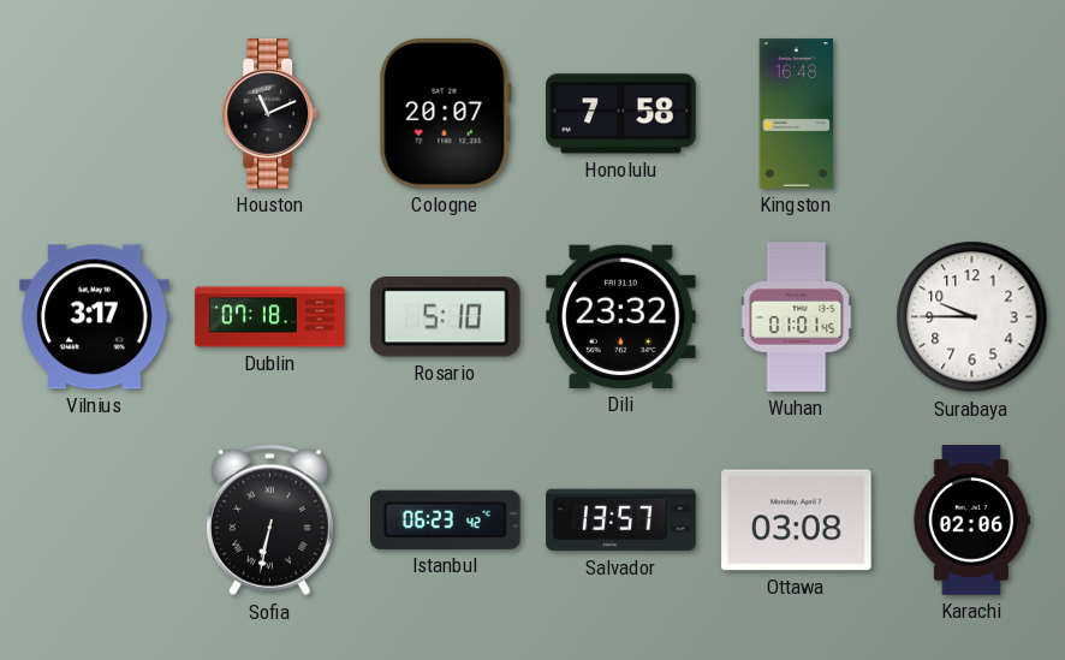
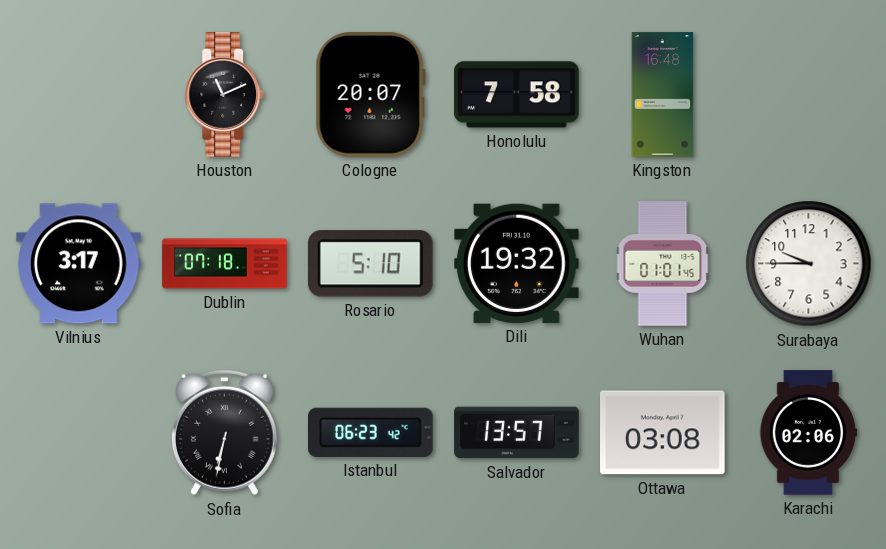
Dili: 23:32 -> 19:32
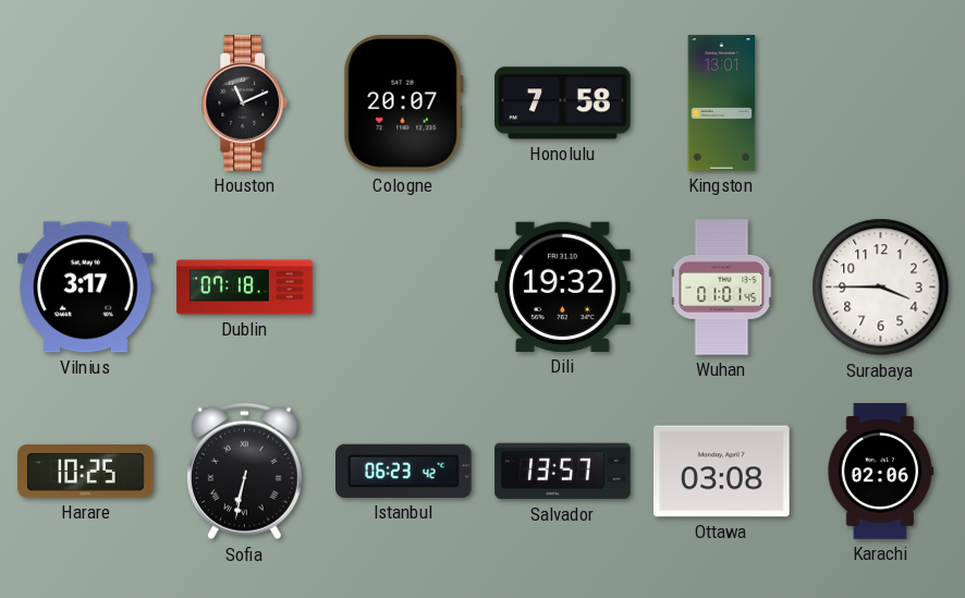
Kingston: 16:48 -> 13:01
Rosario: 5:10 -> none
Surabaya: 9:45 -> 3:45
Harare: none -> 10:25
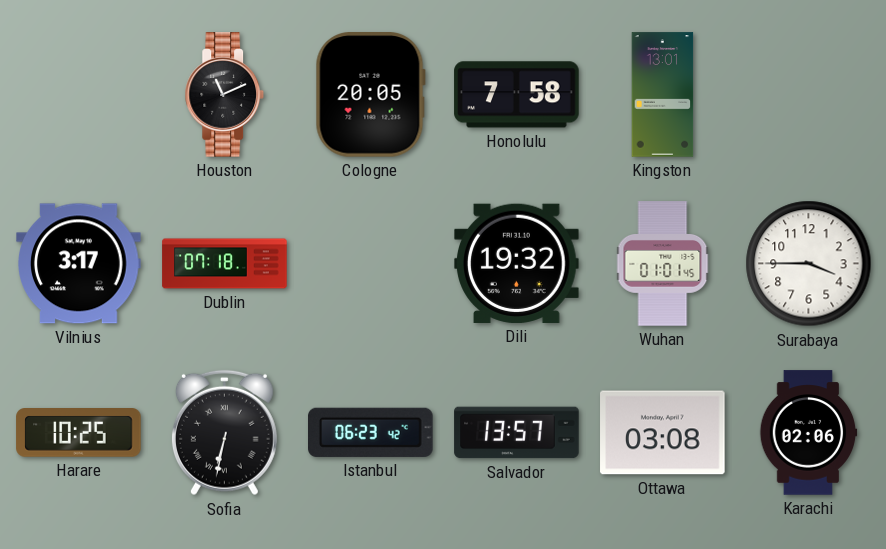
Cologne: 20:07 -> 20:05
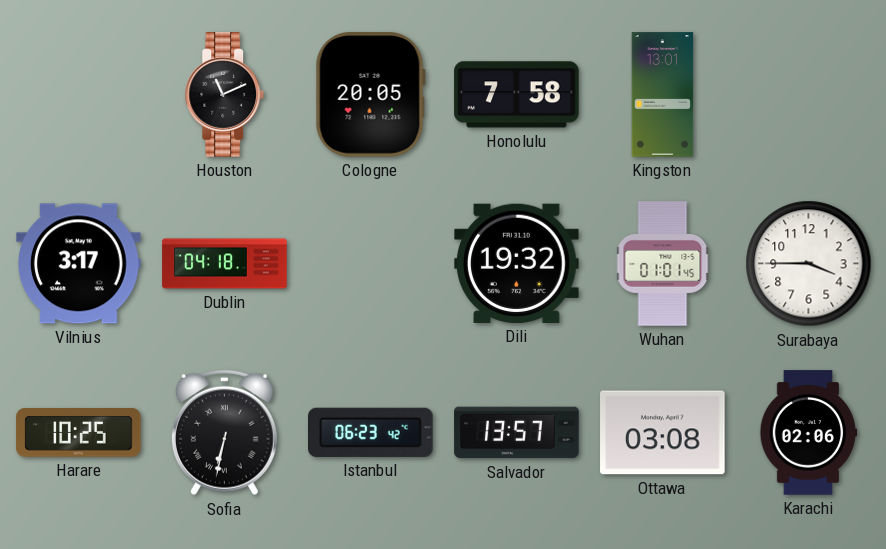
Dublin: 07:18 -> 04:18
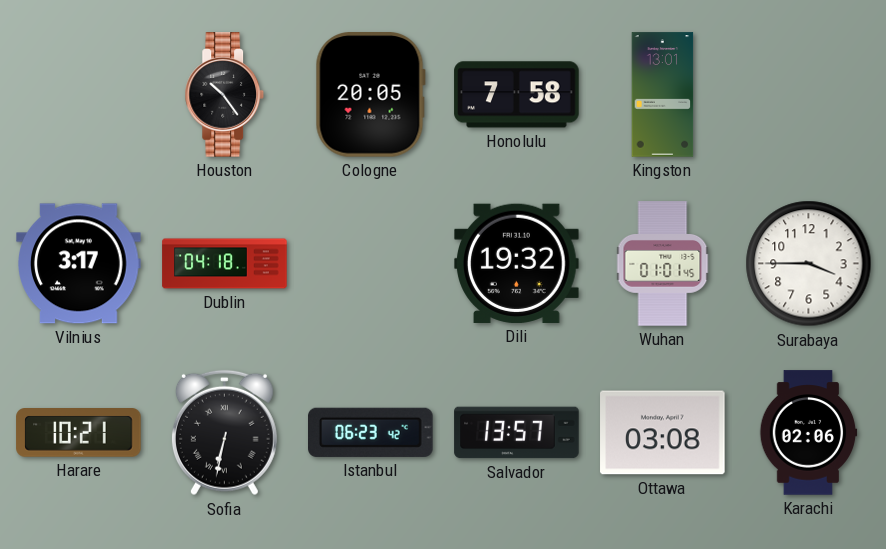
Houston: 11:11 -> 10:24
Harare: 10:25 -> 10:21
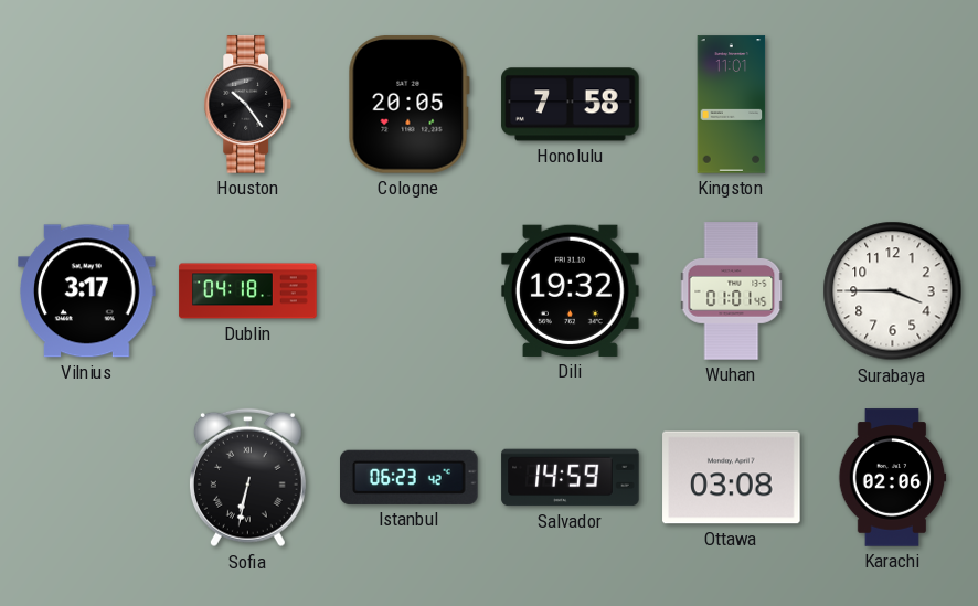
Kingston: 13:01 -> 11:01
Harare: 10:21 -> none
Salvador: 13:57 -> 14:59
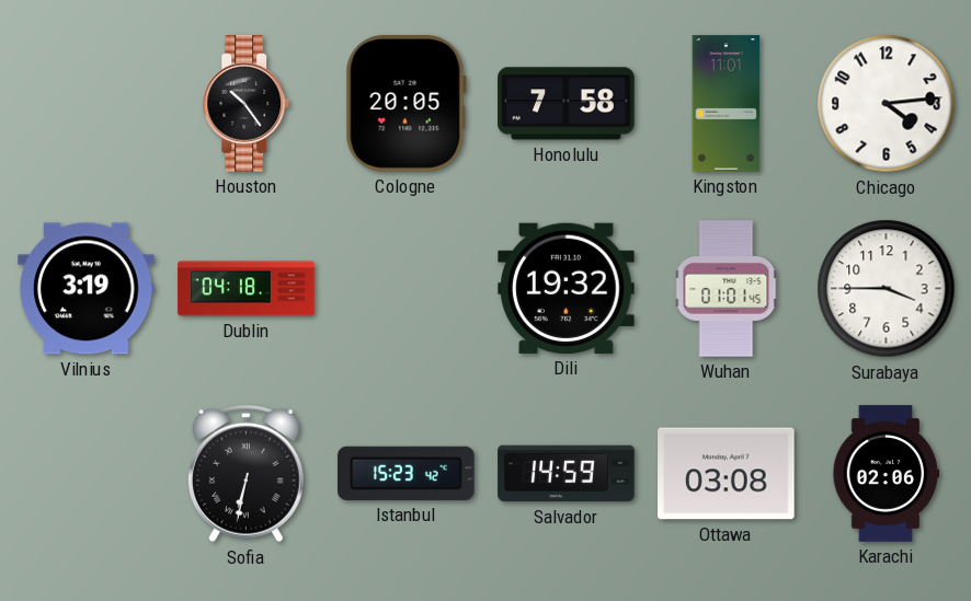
Chicago: none -> 4:14
Vilnius: 3:17 -> 3:19
Istanbul: 06:23 -> 15:23
